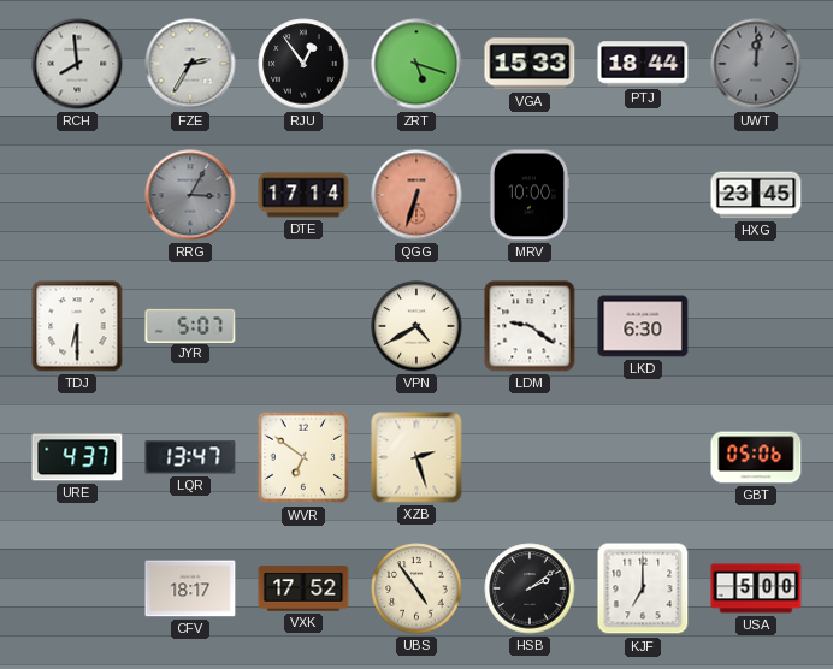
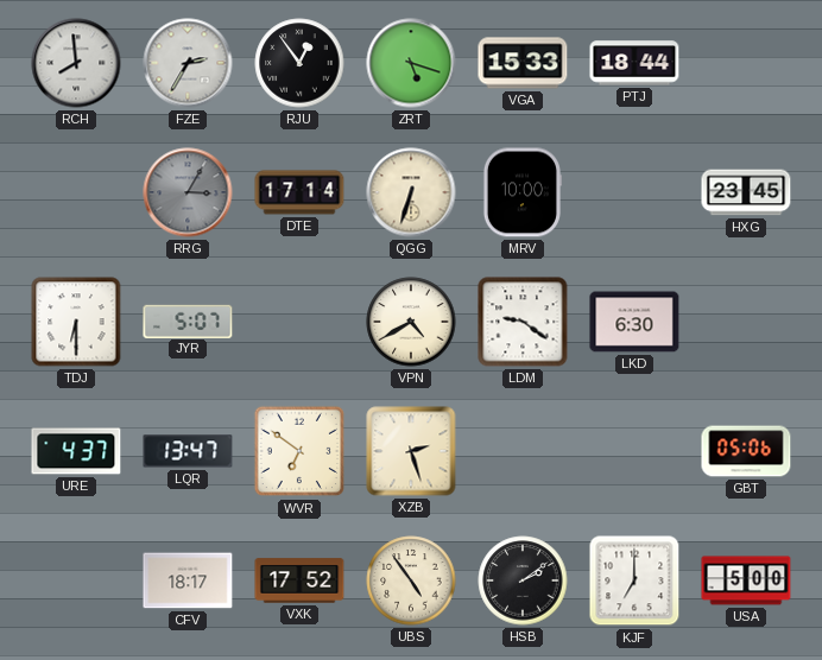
UWT: 12:01 -> none
QGG dial: salmon -> cream
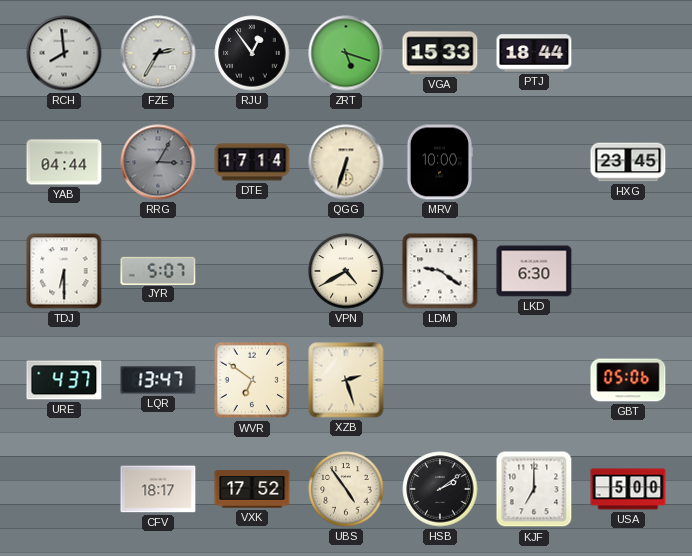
YAB: none -> 04:44
